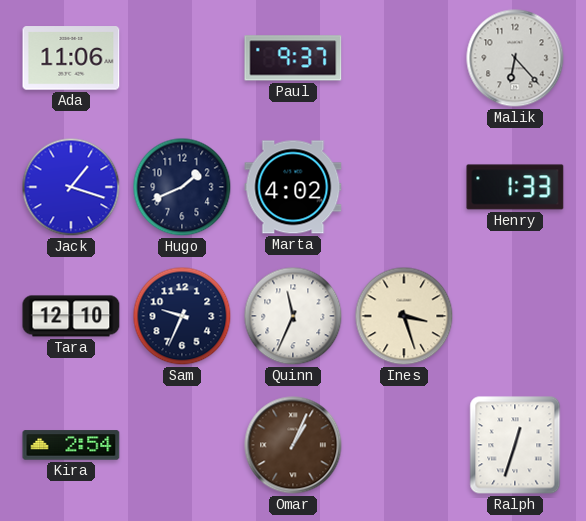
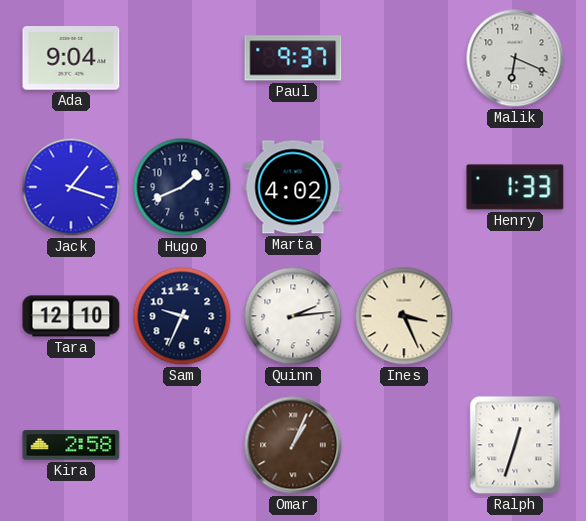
Ada: 11:06 -> 9:04
Malik: 6:23 -> 6:19
Quinn: 11:34 -> 2:14
Ines: 3:27 -> 3:26
Kira: 2:54 -> 2:58
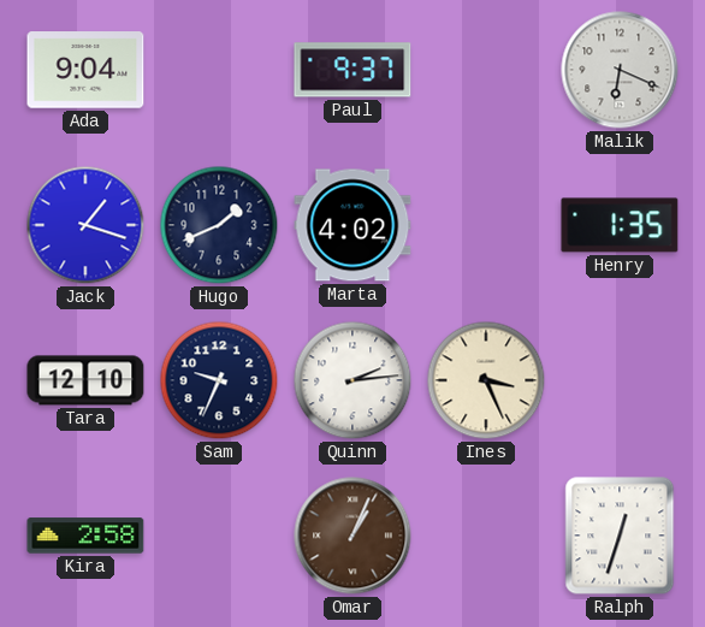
Henry: 1:33 -> 1:35
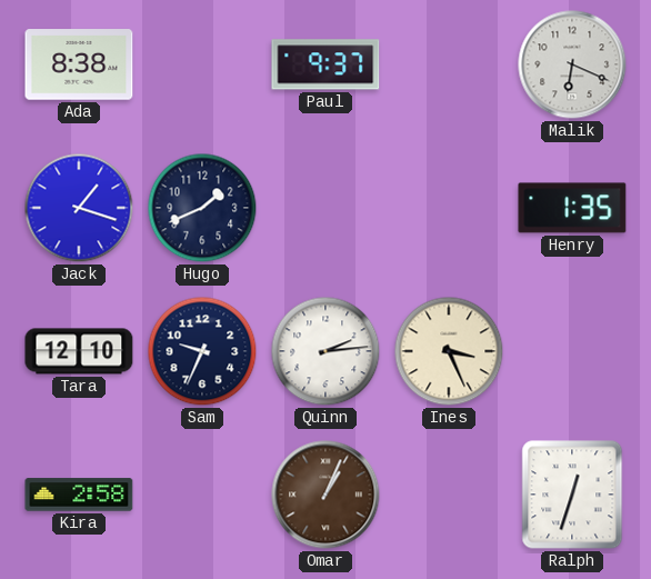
Ada: 9:04 -> 8:38
Marta: 4:02 -> none
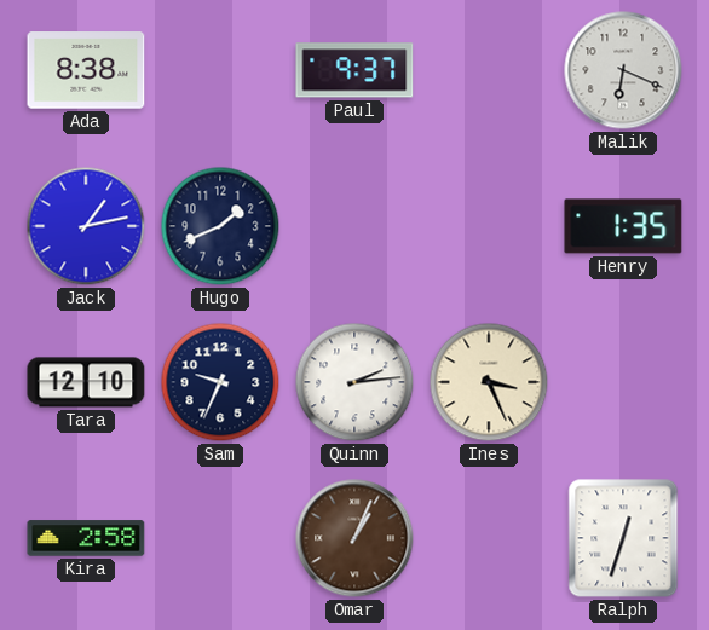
Jack: 1:18 -> 1:13
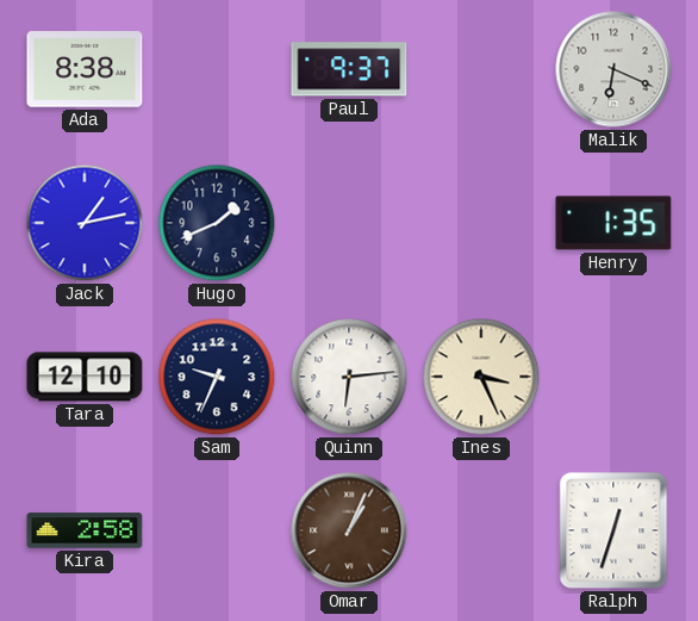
Quinn: 2:14 -> 6:14
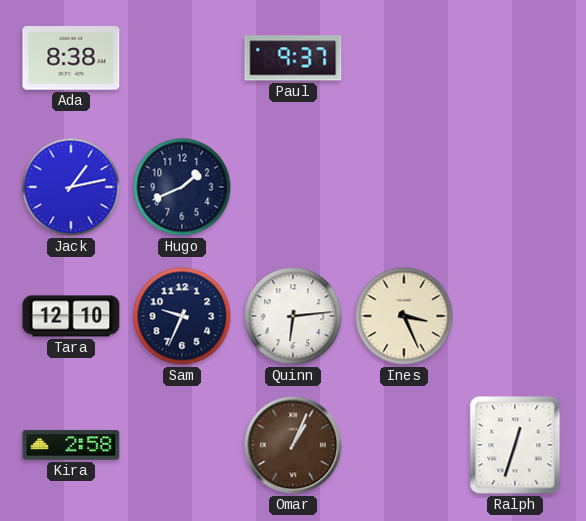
Malik: 6:19 -> none
Henry: 1:35 -> none
